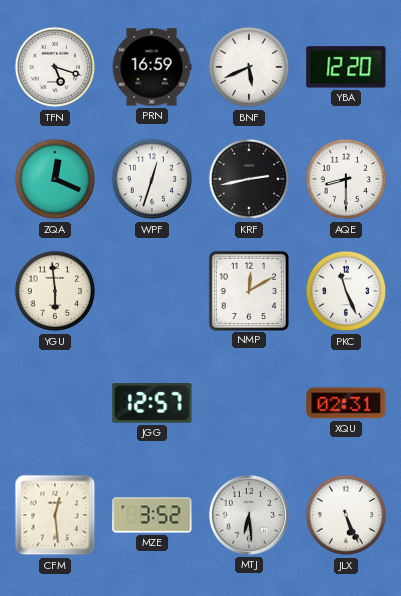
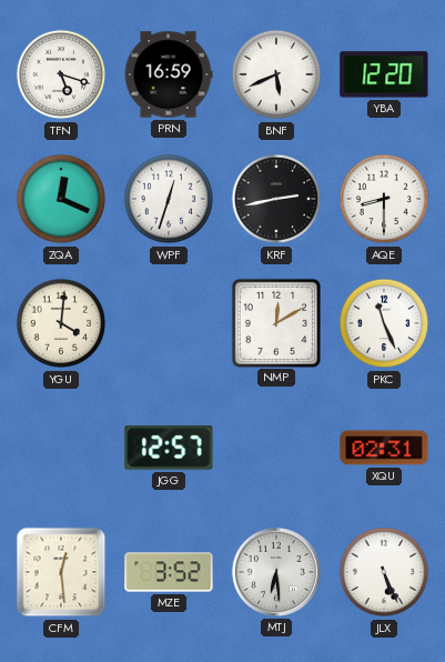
YGU: 5:59 -> 4:01
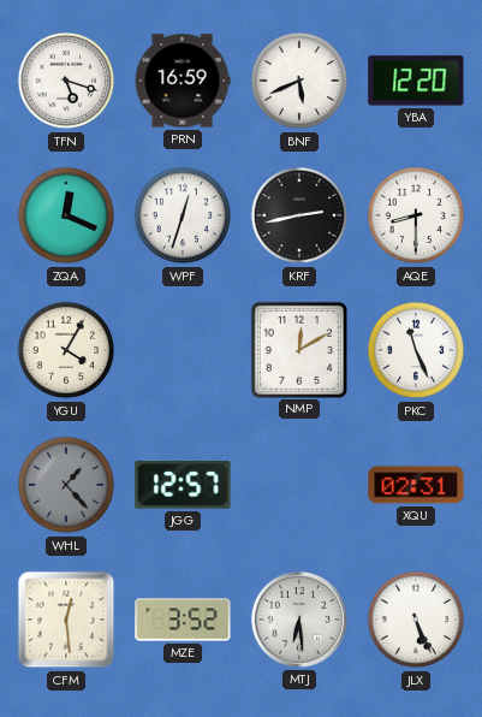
YGU: 4:01 -> 4:05
WHL: none -> 1:23
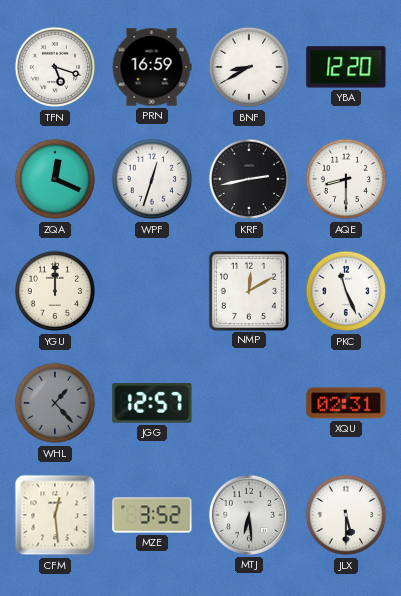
BNF: 5:41 -> 8:40
YGU: 4:05 -> 12:00
JLX: 5:26 -> 5:30
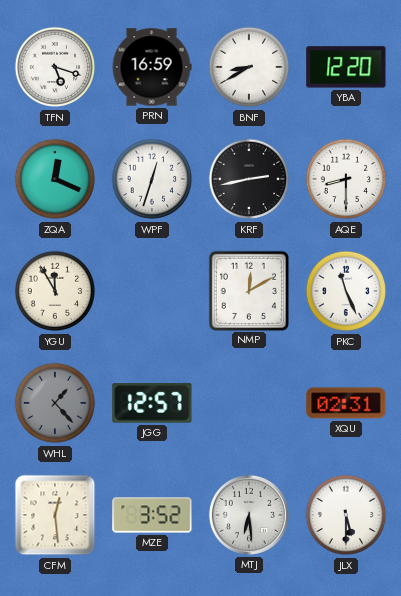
YGU: 12:00 -> 11:55
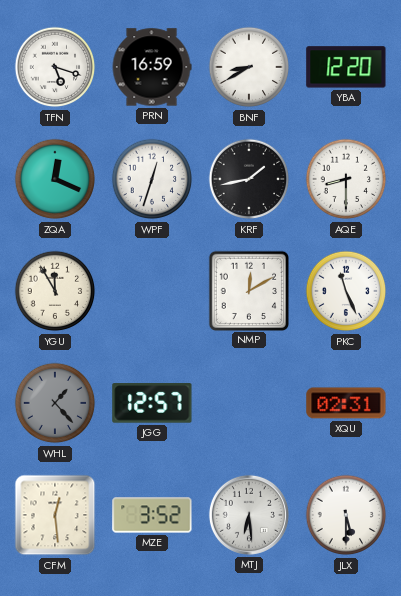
KRF: 2:43 -> 1:43
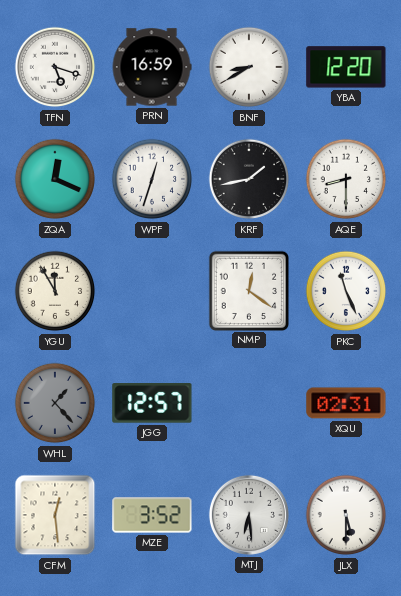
NMP: 12:10 -> 12:21
